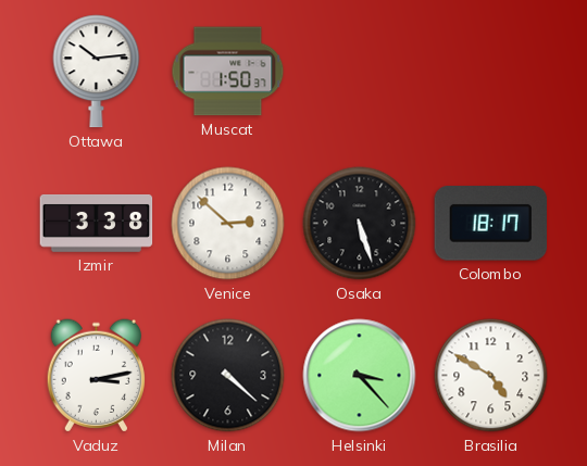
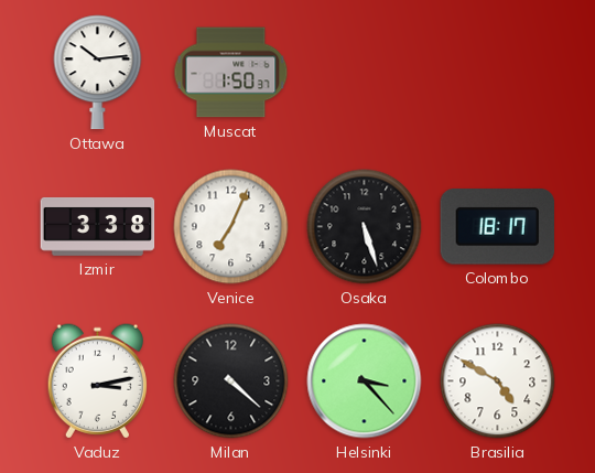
Venice: 2:52 -> 7:04
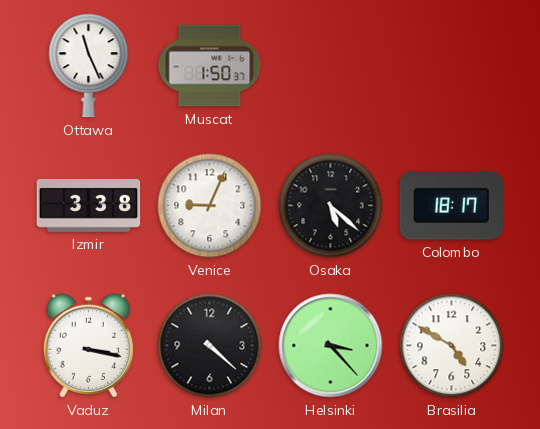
Ottawa: 10:14 -> 11:26
Venice: 7:04 -> 9:04
Osaka: 5:27 -> 5:22
Vaduz: 3:13 -> 3:17
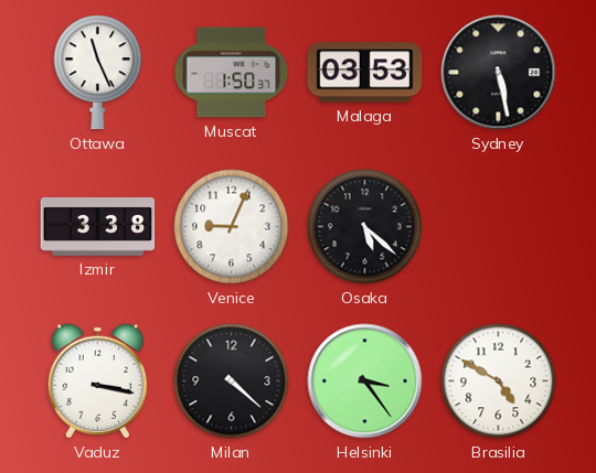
Malaga: none -> 03:53
Sydney: none -> 5:28
Colombo: 18:17 -> none
Helsinki: 3:23 -> 3:24
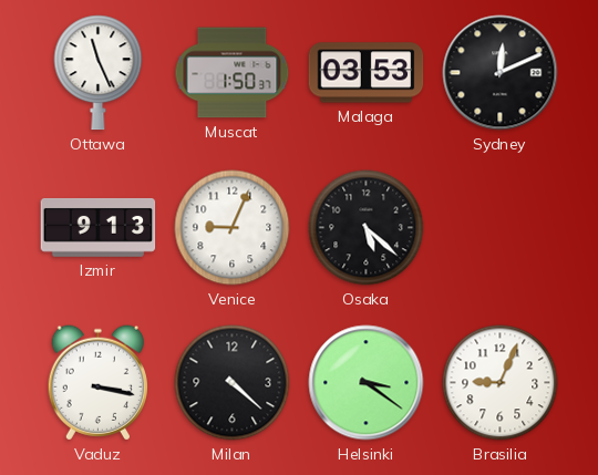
Sydney: 5:28 -> 12:11
Izmir: 3:38 -> 9:13
Helsinki: 3:24 -> 3:21
Brasilia: 4:50 -> 9:04
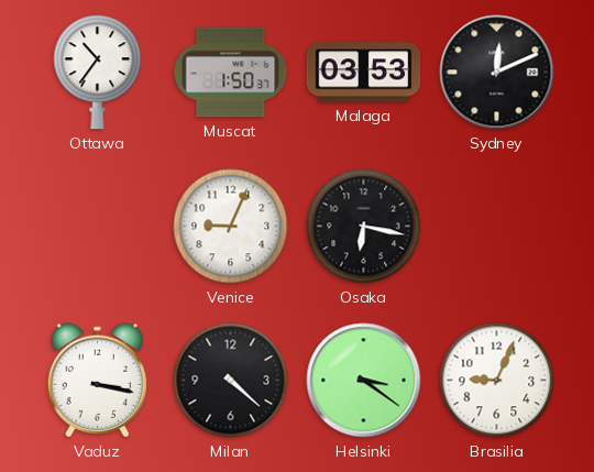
Ottawa: 11:26 -> 10:36
Izmir: 9:13 -> none
Osaka: 5:22 -> 6:17
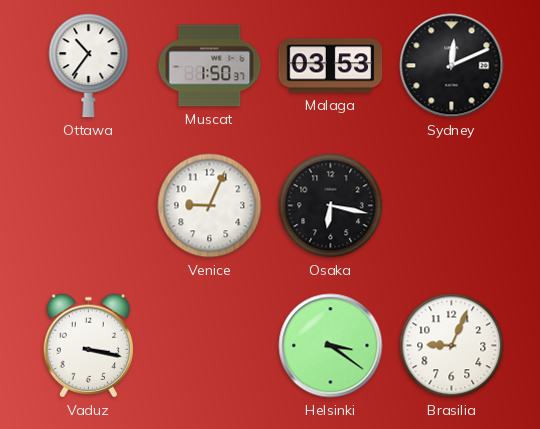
Milan: 4:22 -> none
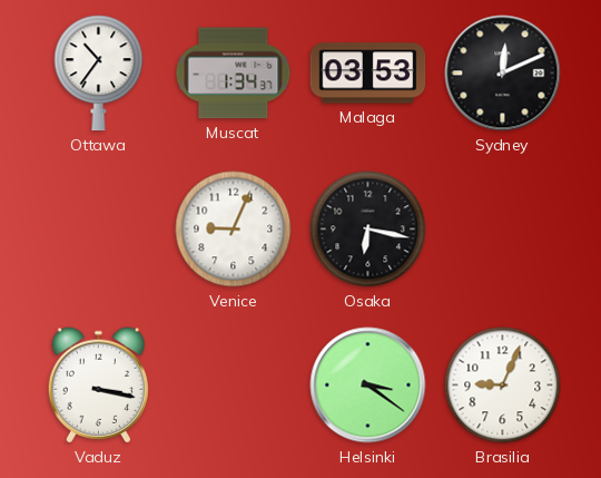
Muscat: 1:50 -> 1:34
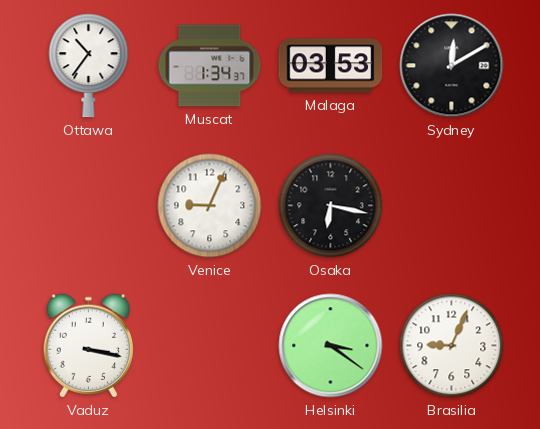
Sydney: 12:11 -> 12:10
